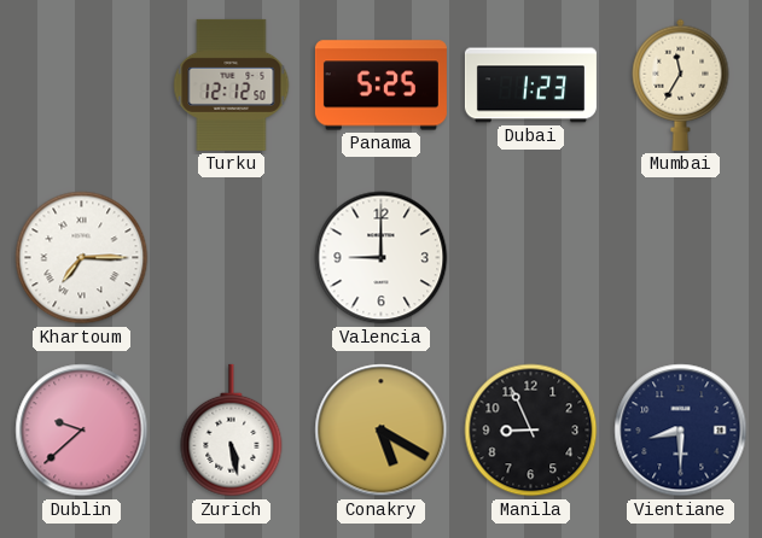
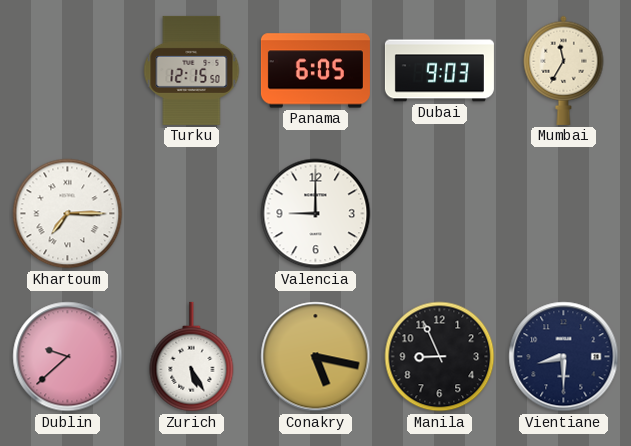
Turku: 12:12 -> 12:15
Panama: 5:25 -> 6:05
Dubai: 1:23 -> 9:03
Zurich: 5:28 -> 5:25
Conakry: 5:20 -> 5:17
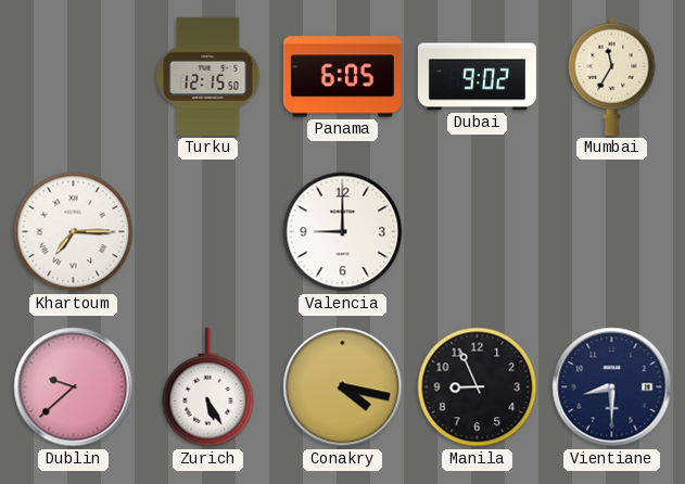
Dubai: 9:03 -> 9:02
Conakry: 5:17 -> 4:17
